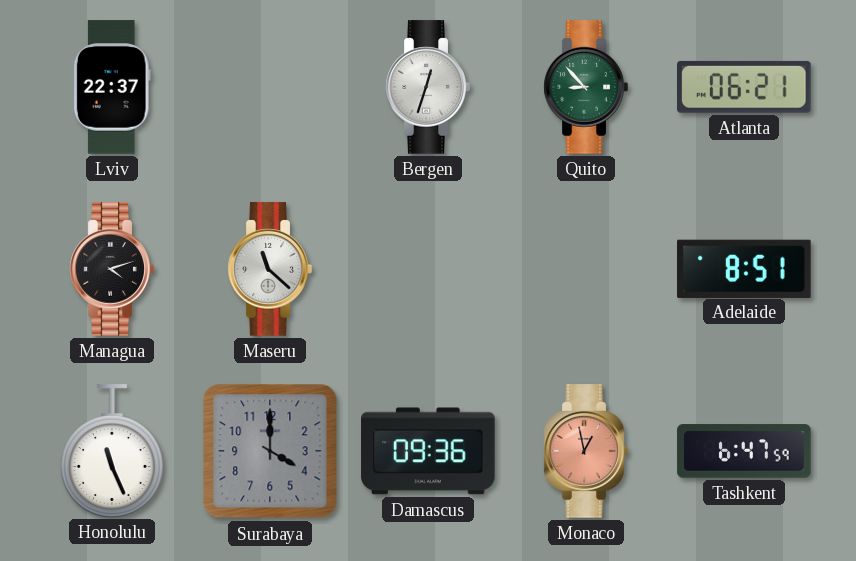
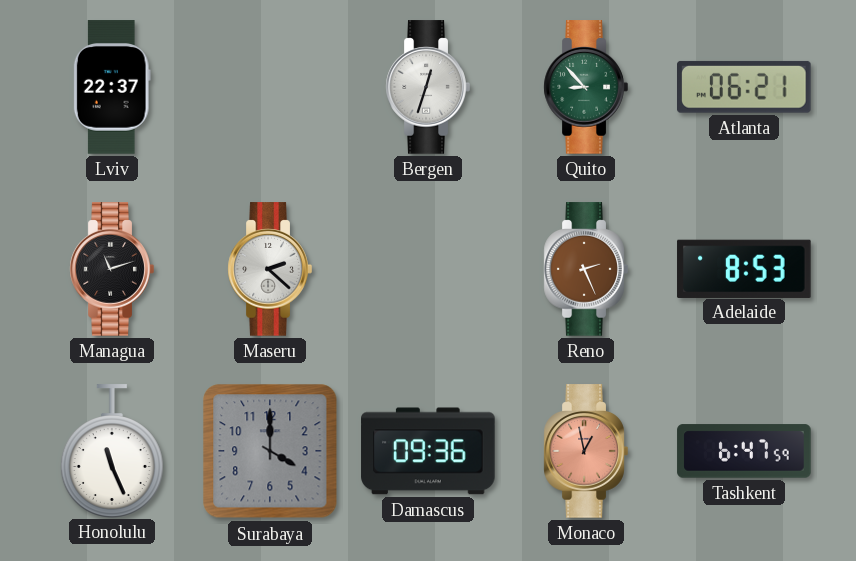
Managua: 4:12 -> 11:12
Maseru: 11:22 -> 2:22
Reno: none -> 2:26
Adelaide: 8:51 -> 8:53
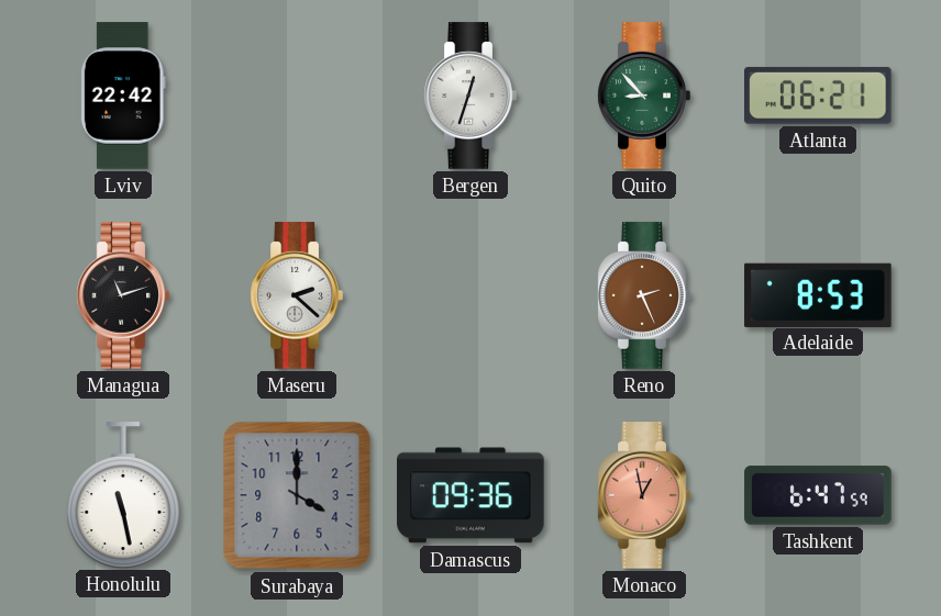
Lviv: 22:37 -> 22:42
Honolulu: 11:26 -> 11:28
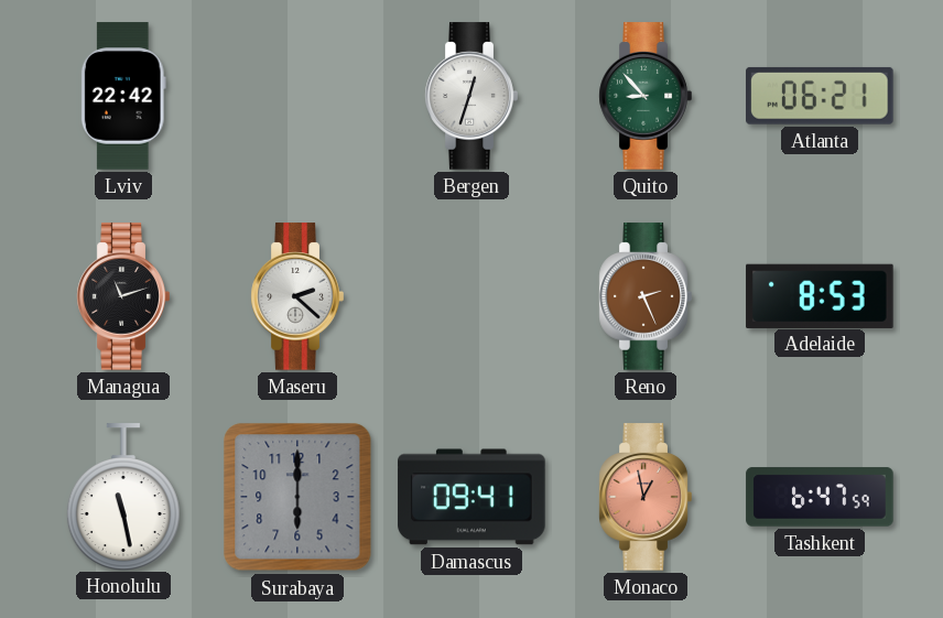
Surabaya: 4:00 -> 6:00
Damascus: 09:36 -> 09:41
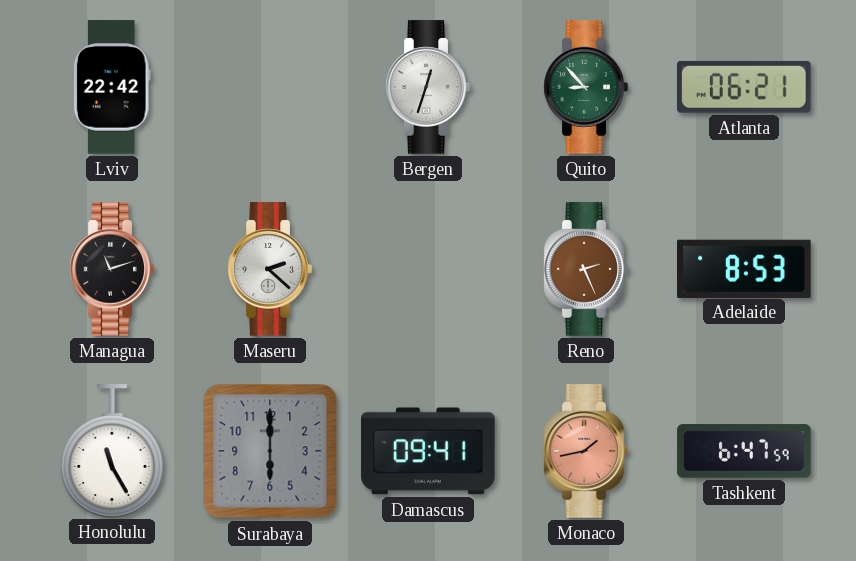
Honolulu: 11:28 -> 11:25
Monaco: 12:58 -> 1:43
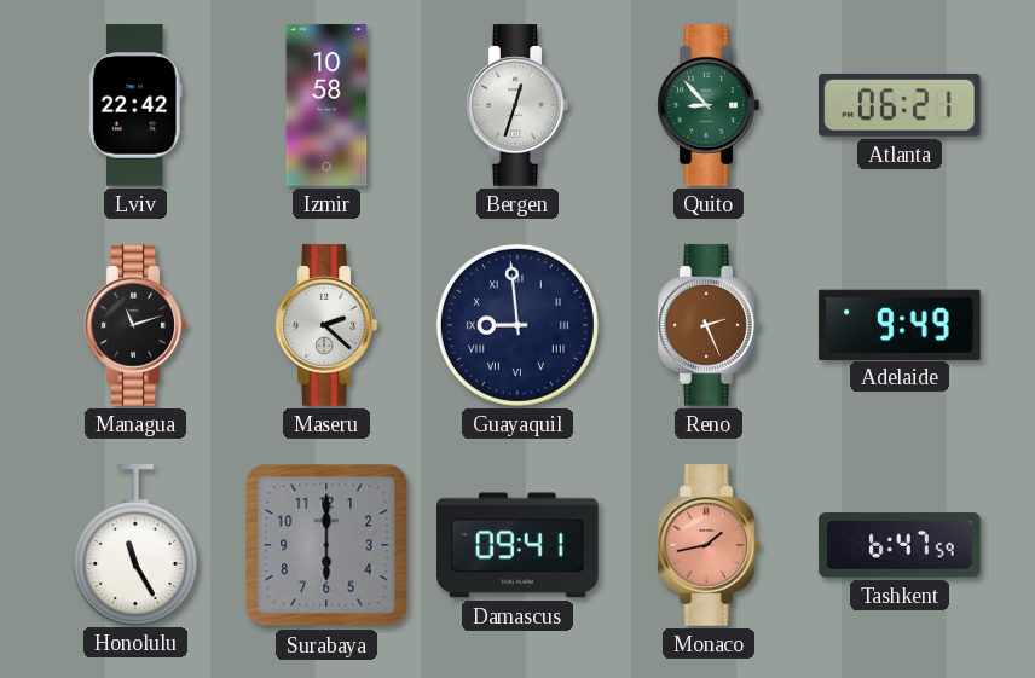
Izmir: none -> 10:58
Guayaquil: none -> 8:59
Adelaide: 8:53 -> 9:49
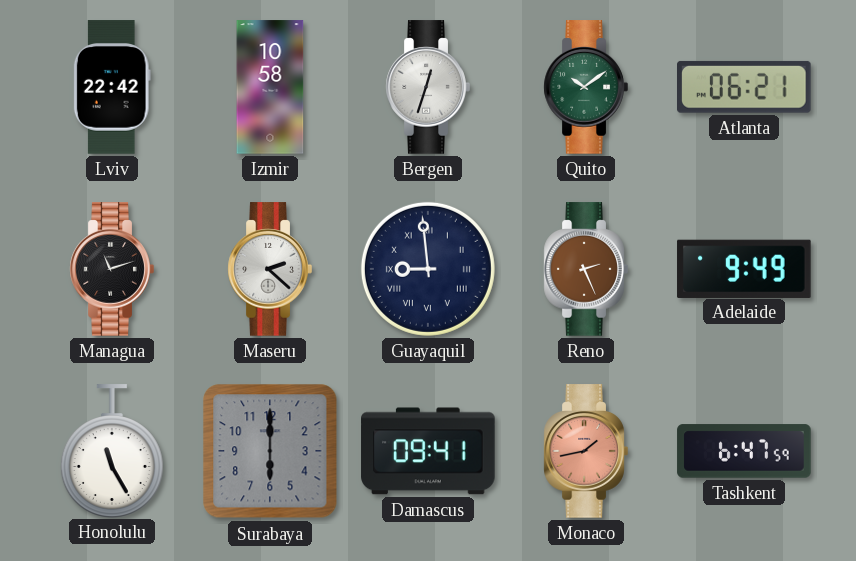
Quito: 8:53 -> 10:09
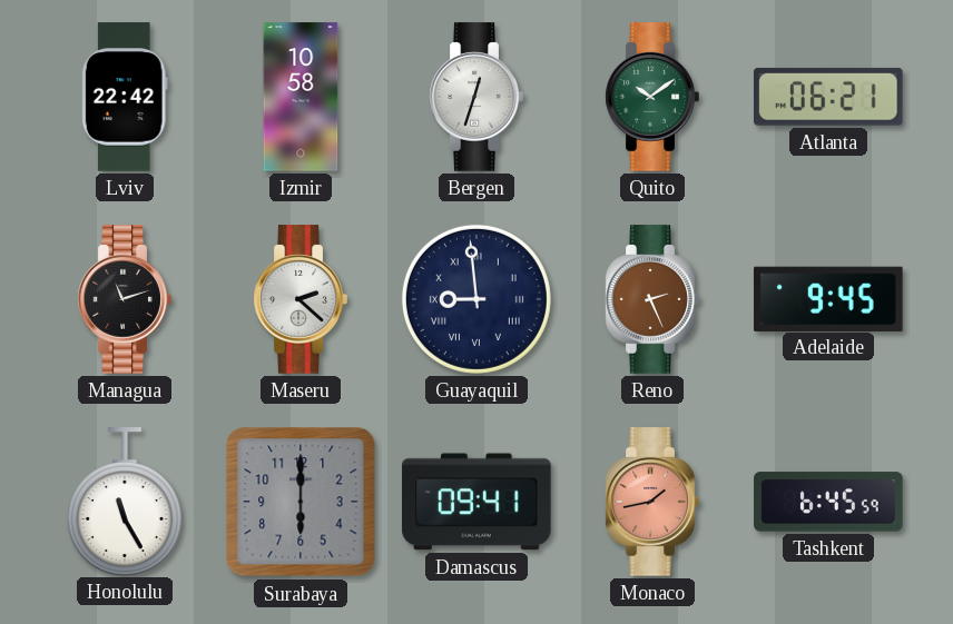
Adelaide: 9:49 -> 9:45
Tashkent: 6:47 -> 6:45
